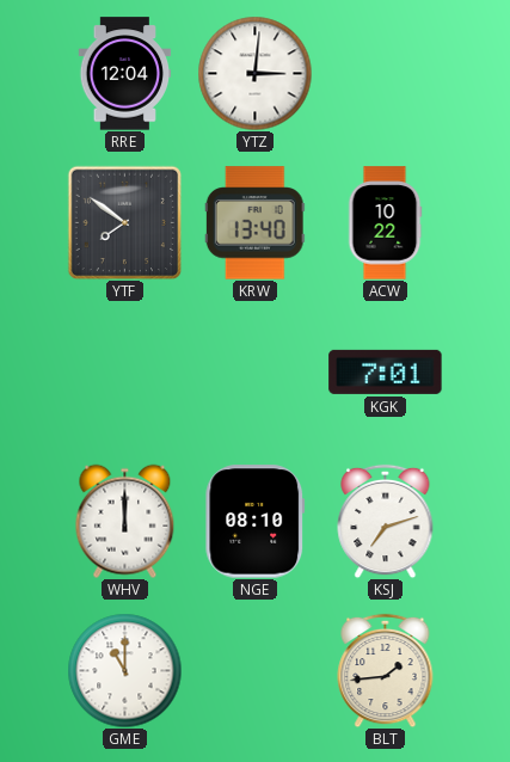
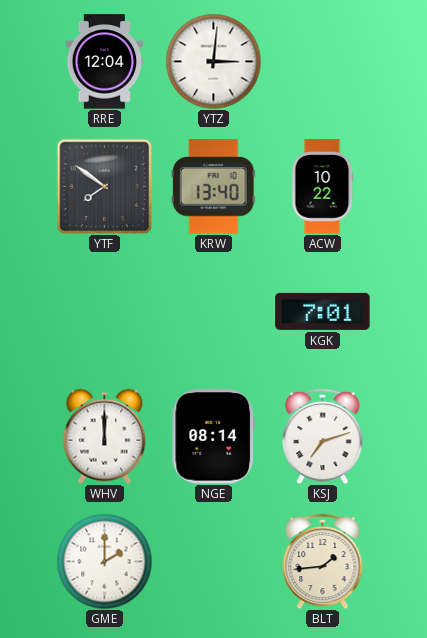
NGE: 08:10 -> 08:14
GME: 11:00 -> 2:00
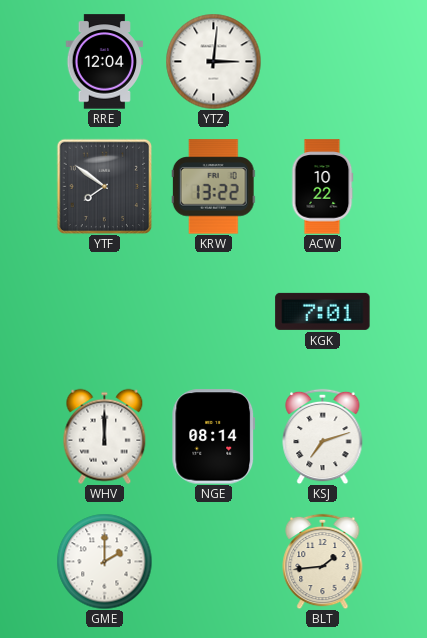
KRW: 13:40 -> 13:22
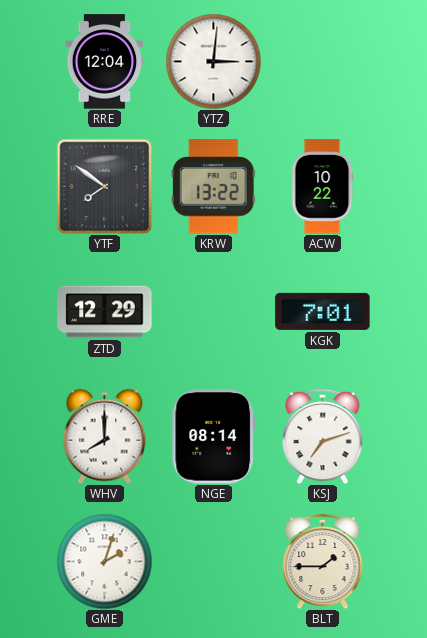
ZTD: none -> 12:29
WHV: 12:00 -> 8:00
GME: 2:00 -> 2:03
BLT: 1:44 -> 1:45
